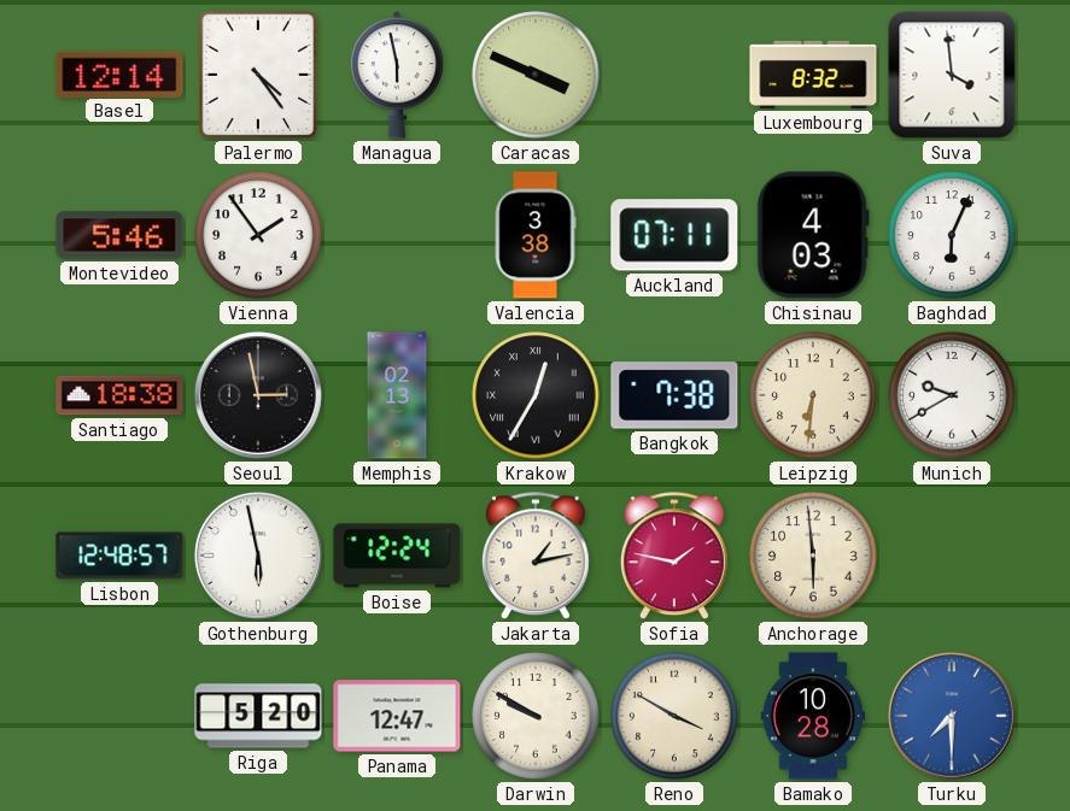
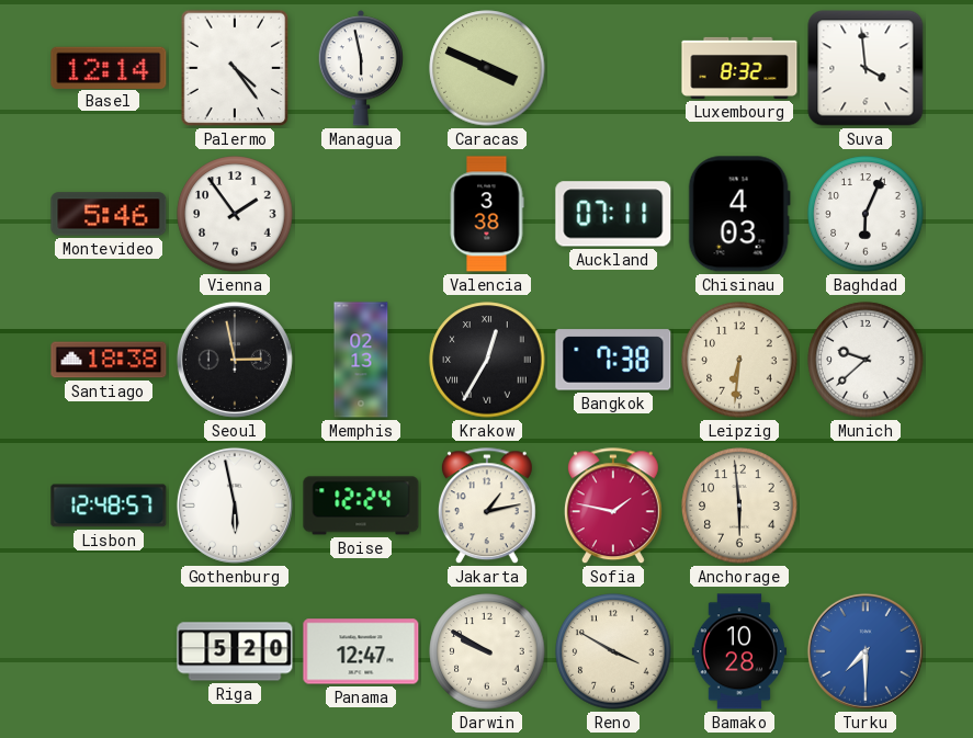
Munich: 9:40 -> 9:38
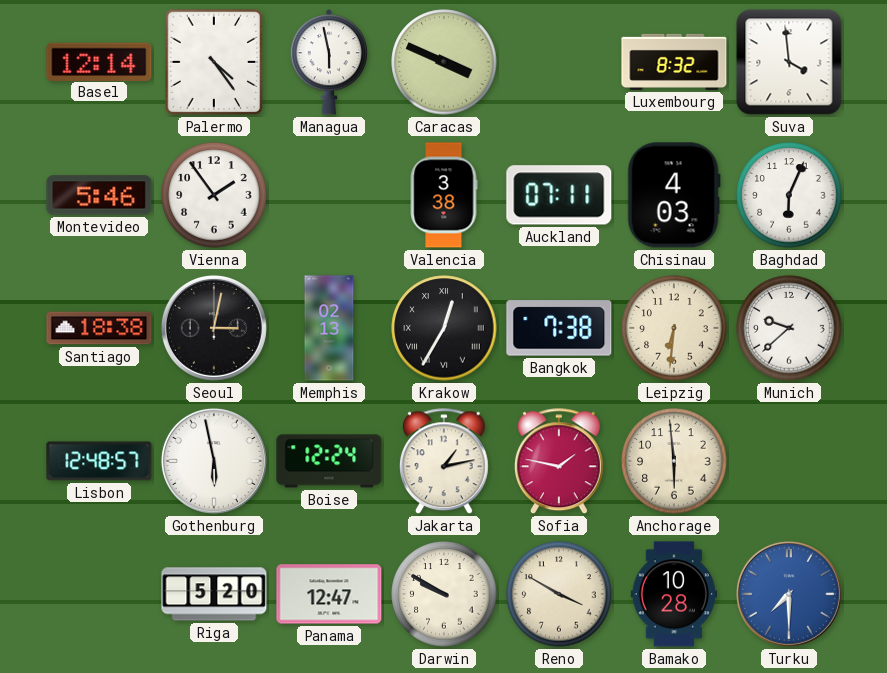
Seoul: 2:58 -> 3:02
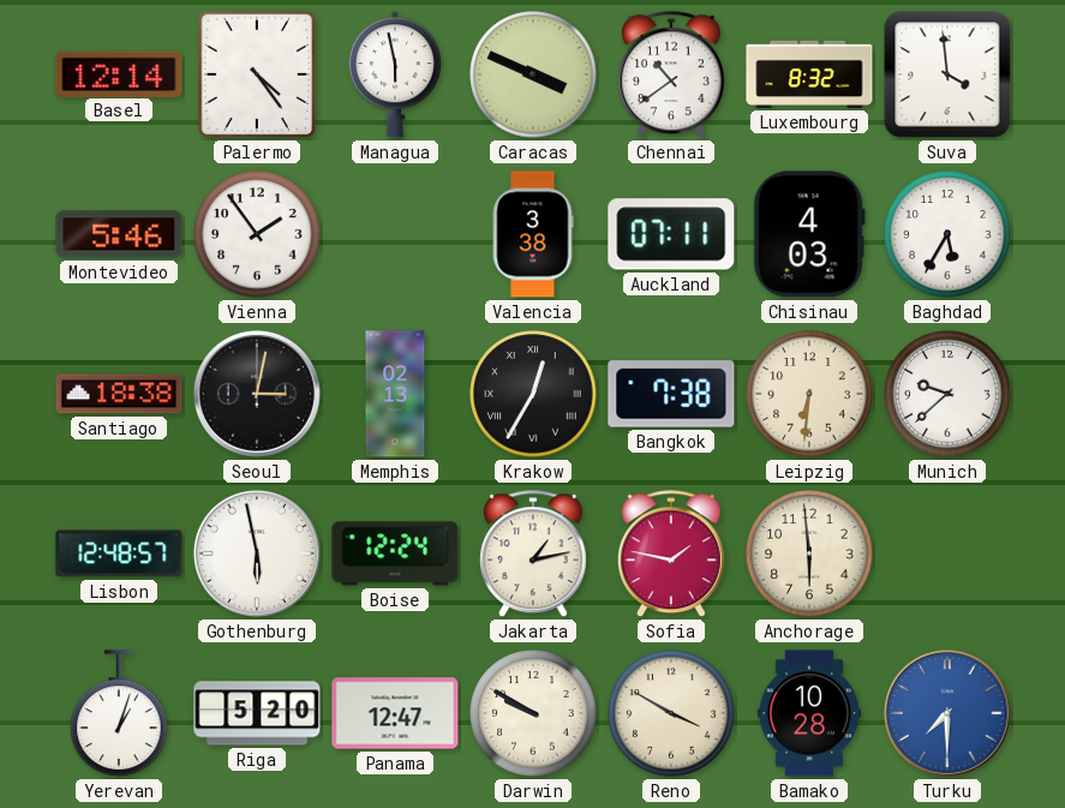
Chennai: none -> 10:39
Baghdad: 6:04 -> 5:35
Yerevan: none -> 1:03
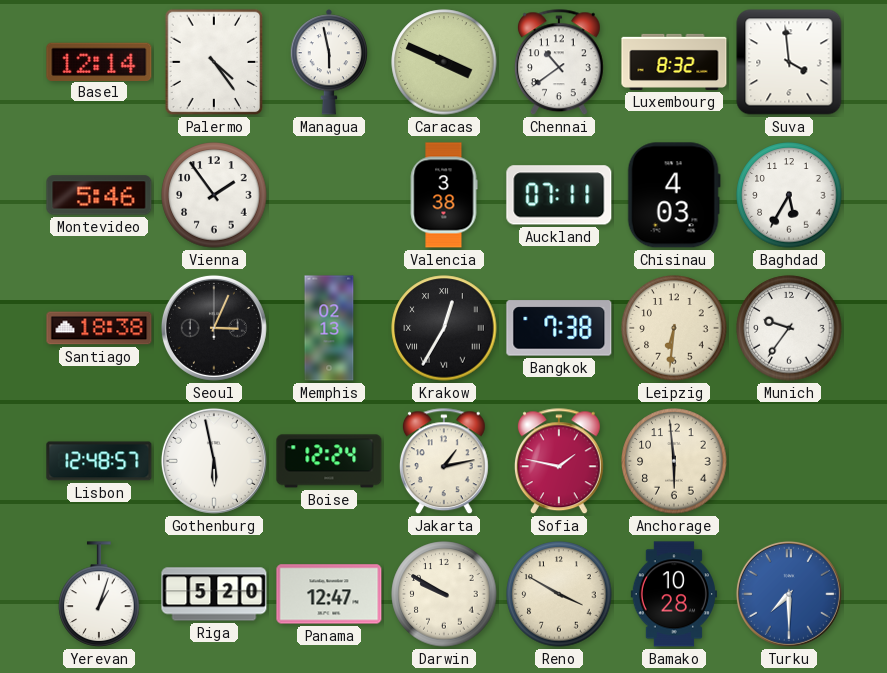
Seoul: 3:02 -> 3:04
Munich: 9:38 -> 9:36
